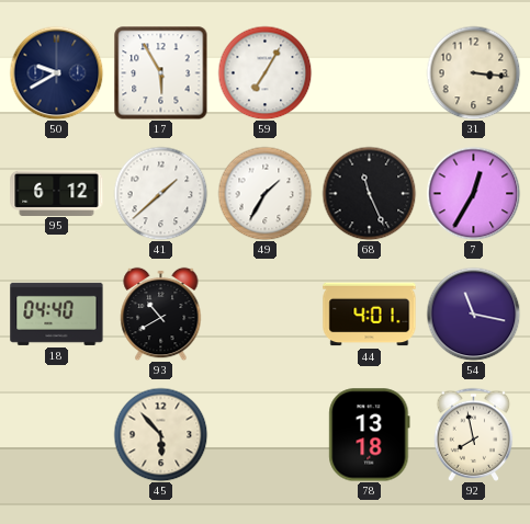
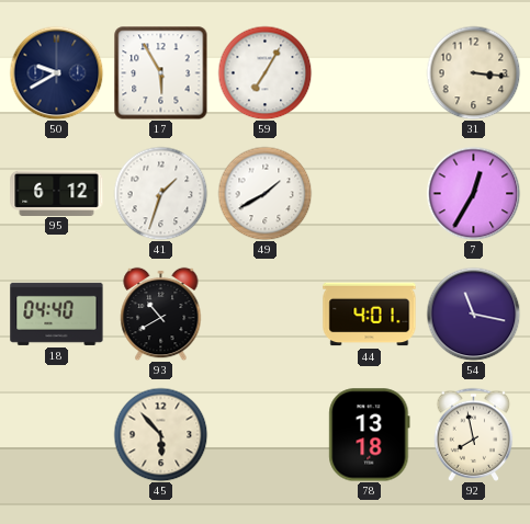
41: 1:38 -> 1:33
49: 1:35 -> 1:40
68: 11:26 -> none
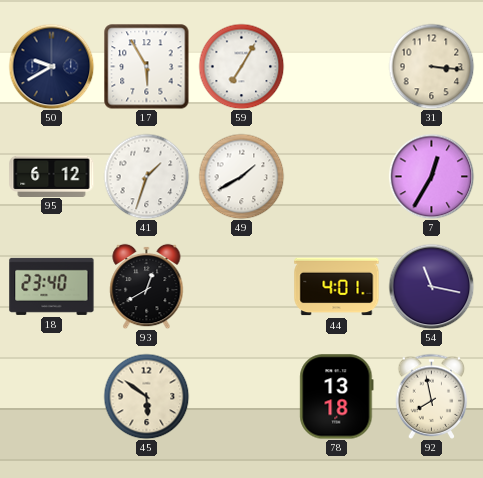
18: 04:40 -> 23:40
93: 10:40 -> 12:40
45: 5:53 -> 5:51
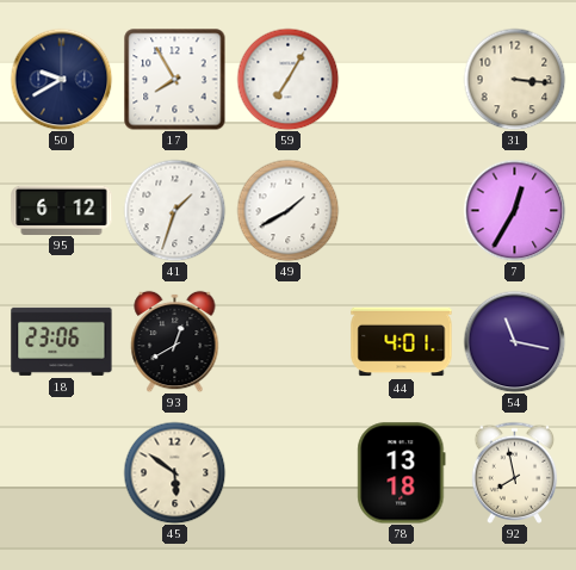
17: 5:55 -> 7:55
18: 23:40 -> 23:06
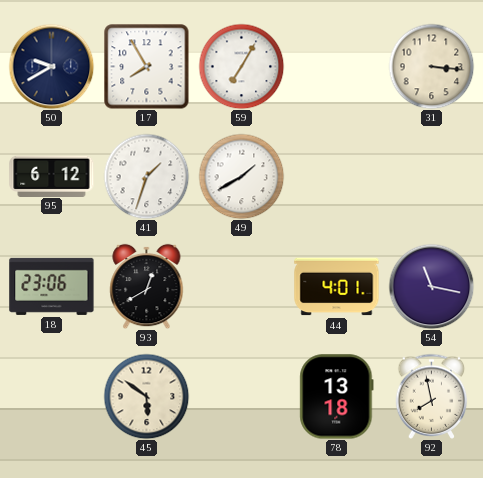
7: 12:35 -> none
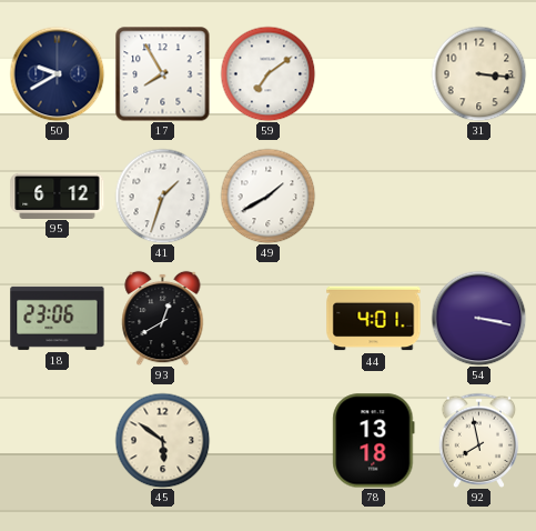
59: 7:05 -> 7:09
54: 11:17 -> 3:17
